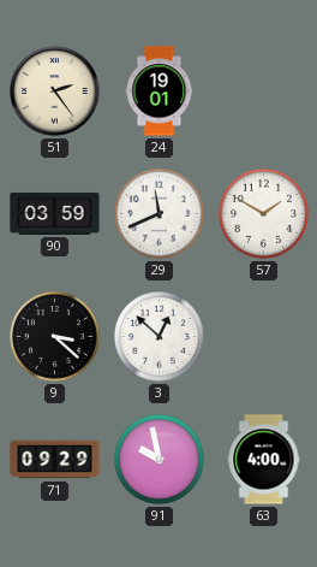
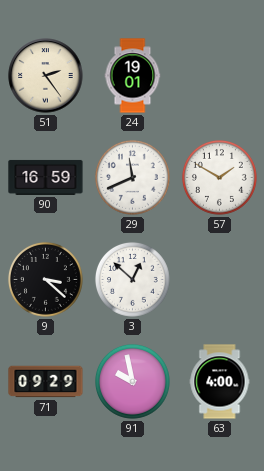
90: 03:59 -> 16:59
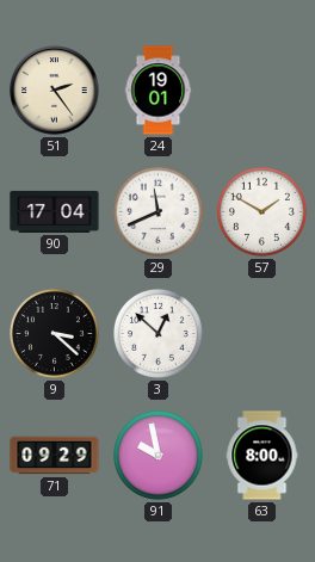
90: 16:59 -> 17:04
63: 4:00 -> 8:00
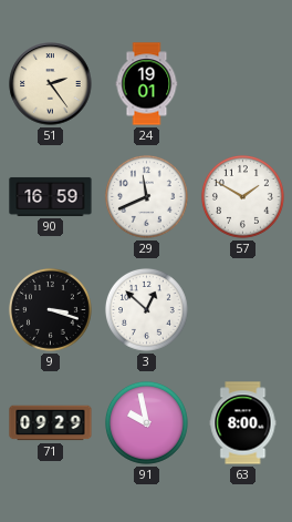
90: 17:04 -> 16:59
9: 3:22 -> 3:18
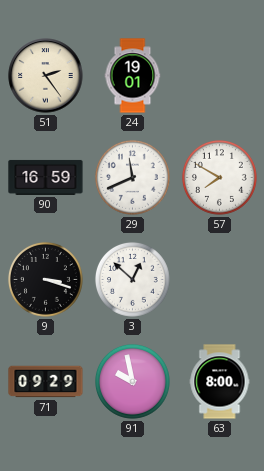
57: 1:50 -> 7:50
